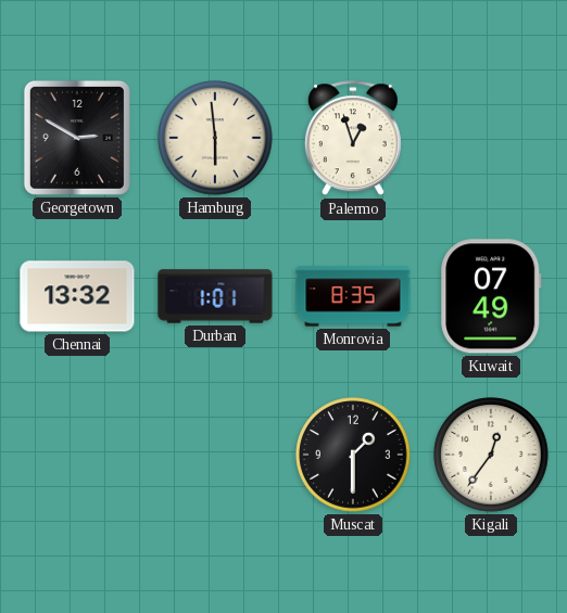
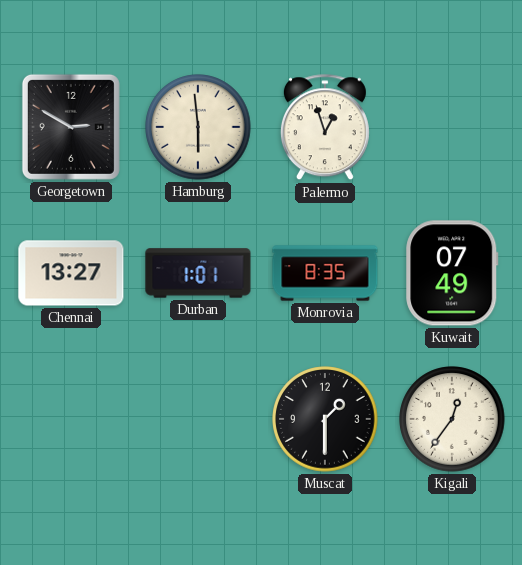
Chennai: 13:32 -> 13:27
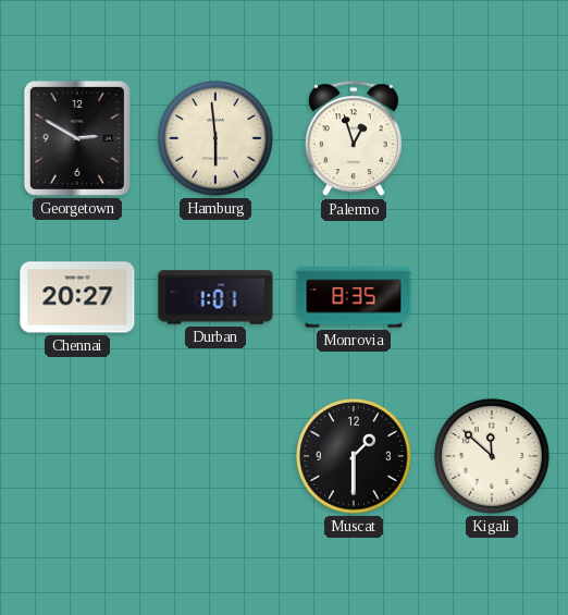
Chennai: 13:27 -> 20:27
Kuwait: 07:49 -> none
Kigali: 12:36 -> 11:52
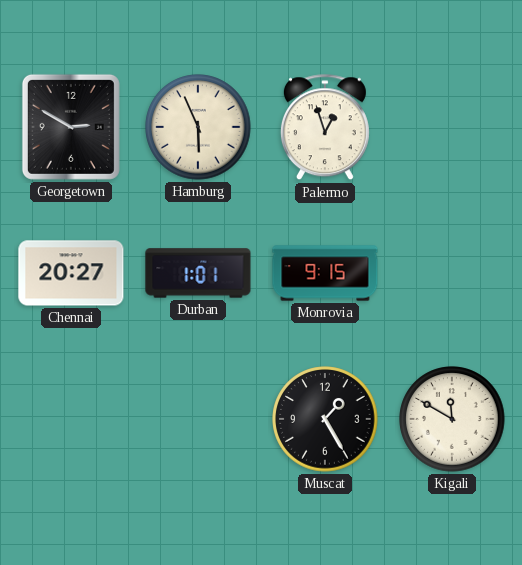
Hamburg: 5:59 -> 5:56
Monrovia: 8:35 -> 9:15
Muscat: 1:30 -> 1:25
Kigali: 11:52 -> 11:50
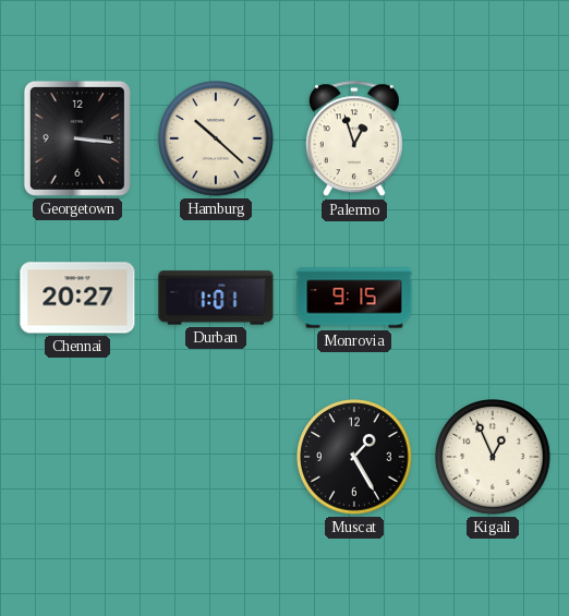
Georgetown: 2:50 -> 3:16
Hamburg: 5:56 -> 10:22
Kigali: 11:50 -> 12:56
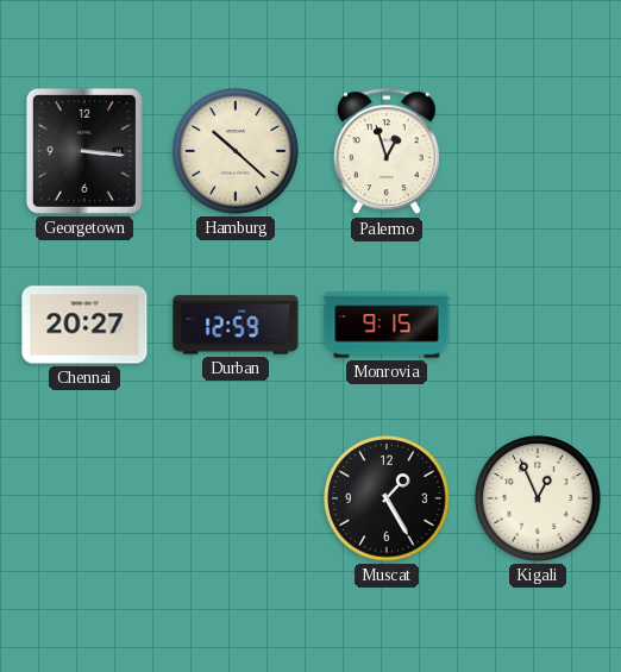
Durban: 1:01 -> 12:59
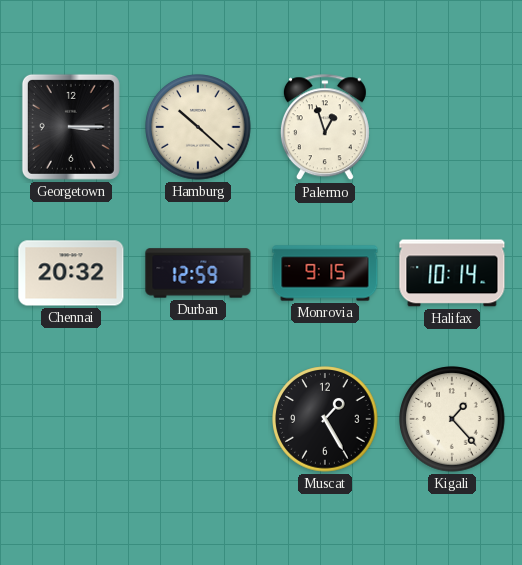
Georgetown: 3:16 -> 3:15
Chennai: 20:27 -> 20:32
Halifax: none -> 10:14
Kigali: 12:56 -> 1:23
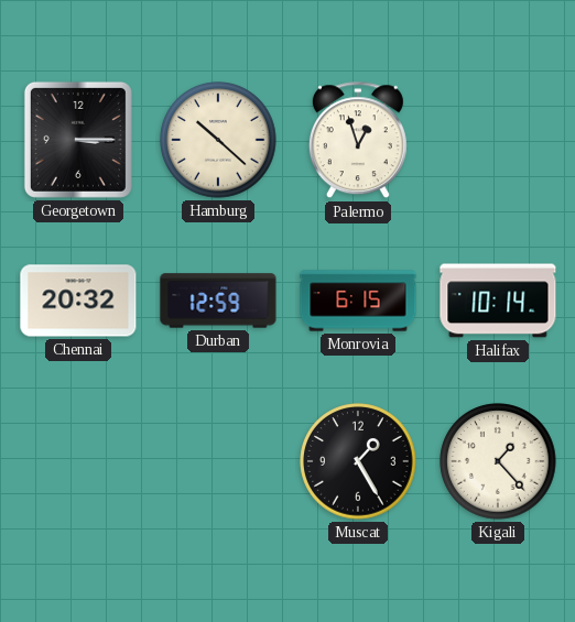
Monrovia: 9:15 -> 6:15
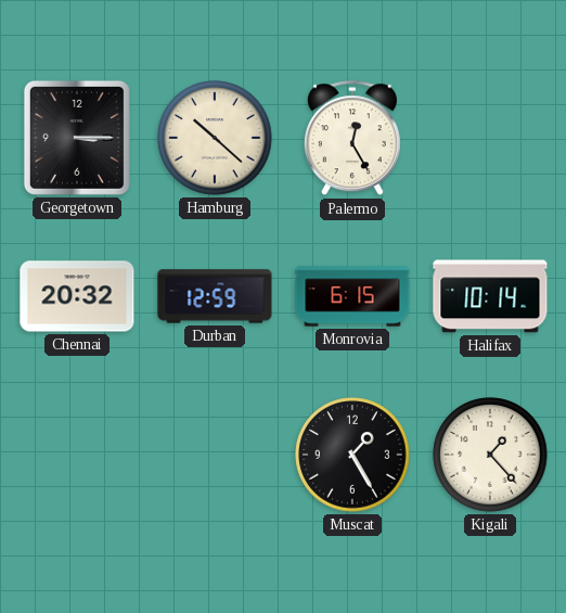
Palermo: 12:57 -> 12:25
